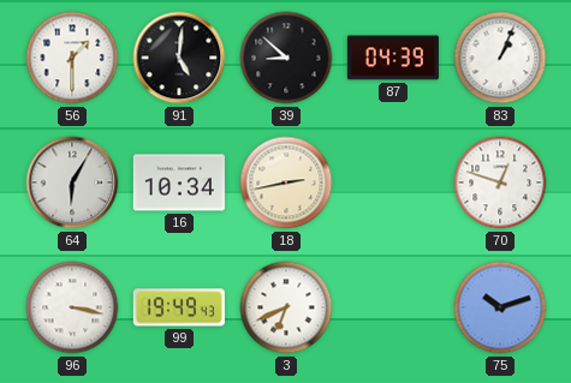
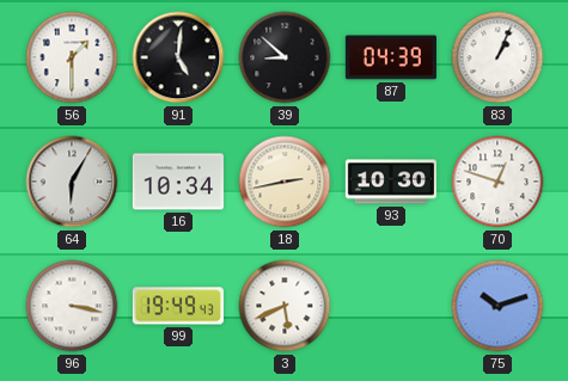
93: none -> 10:30
3: 6:41 -> 5:41
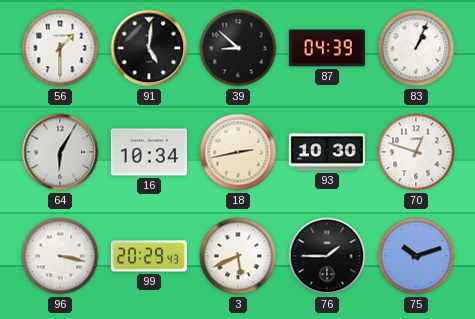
99: 19:49 -> 20:29
76: none -> 1:45
